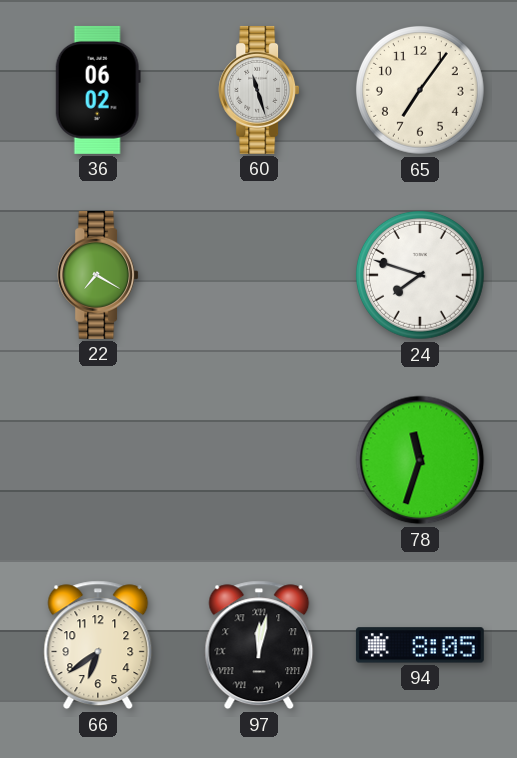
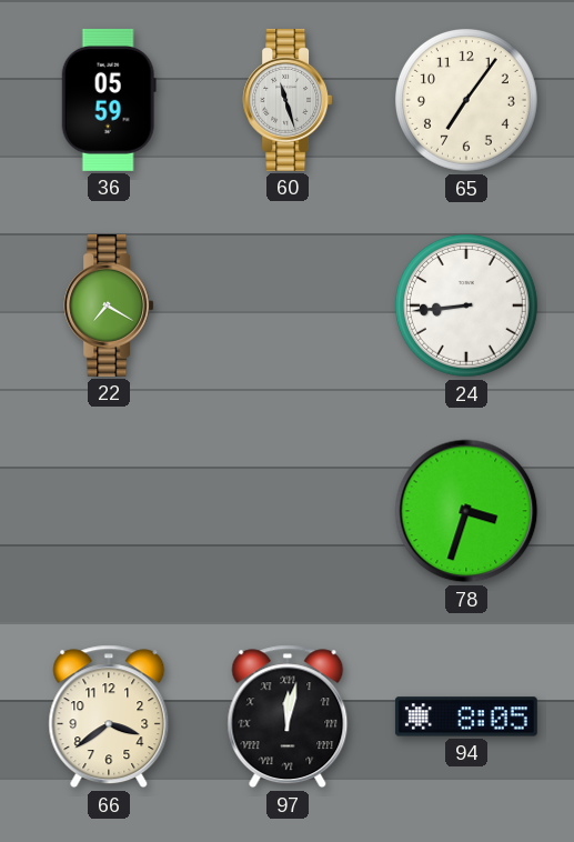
36: 06:02 -> 05:59
24: 7:48 -> 8:44
78: 11:33 -> 3:33
66: 6:39 -> 3:39
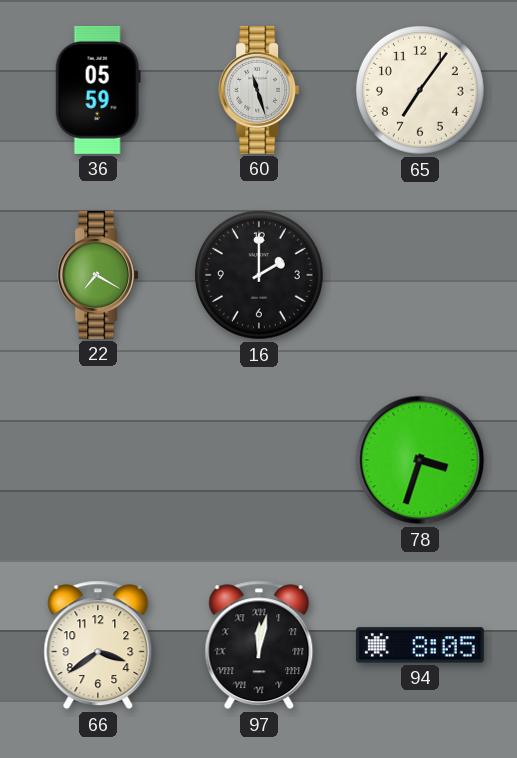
16: none -> 2:00
24: 8:44 -> none
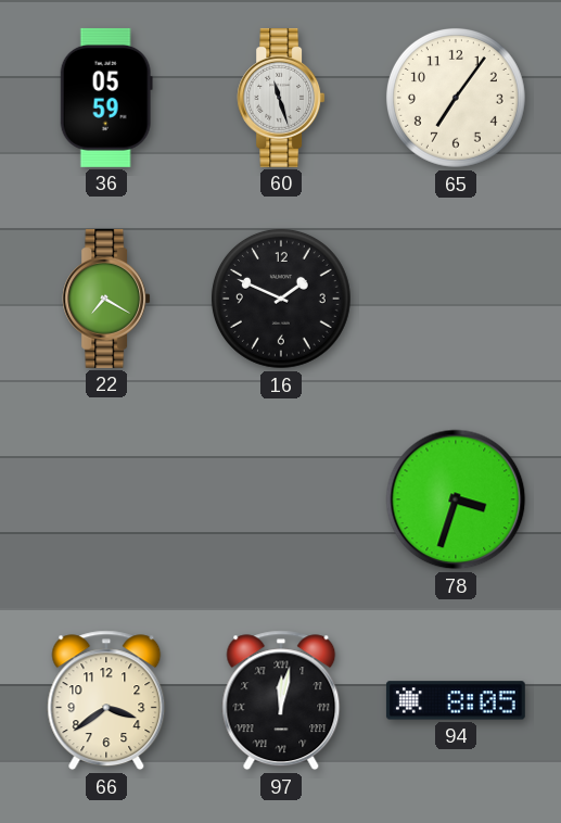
16: 2:00 -> 1:49
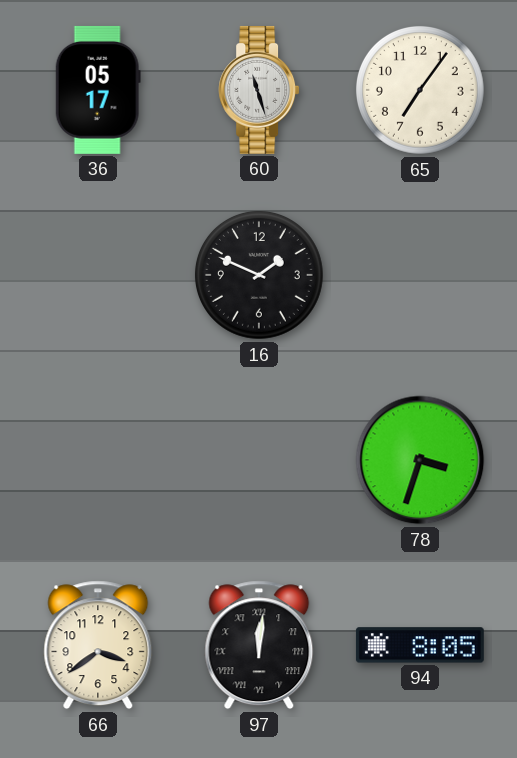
36: 05:59 -> 05:17
22: 7:20 -> none
97: 12:02 -> 12:01
